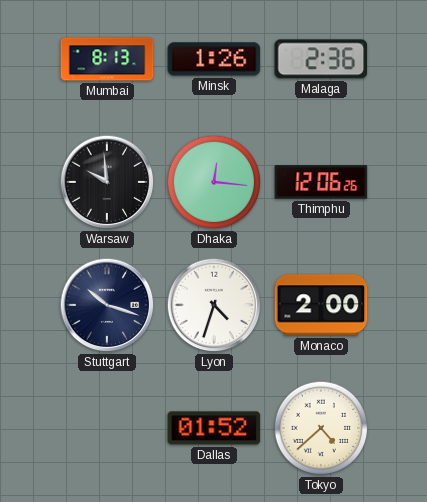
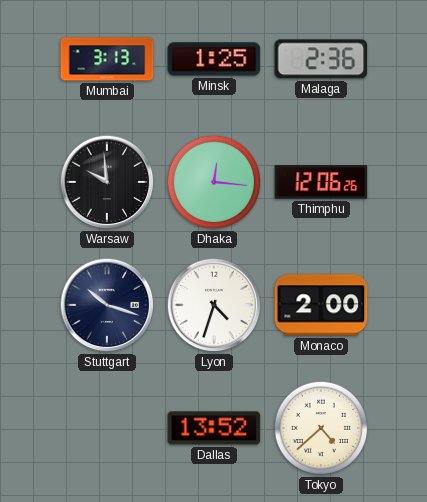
Mumbai: 8:13 -> 3:13
Minsk: 1:26 -> 1:25
Dallas: 01:52 -> 13:52
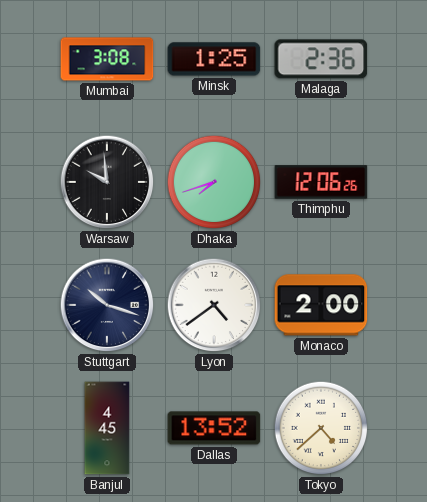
Mumbai: 3:13 -> 3:08
Dhaka: 12:16 -> 7:42
Lyon: 4:33 -> 4:39
Banjul: none -> 4:45
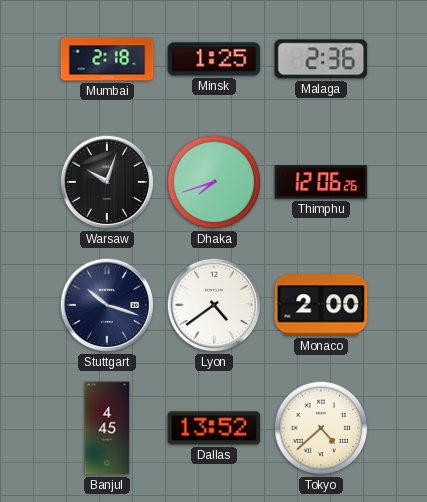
Mumbai: 3:08 -> 2:18
Warsaw: 9:59 -> 10:03
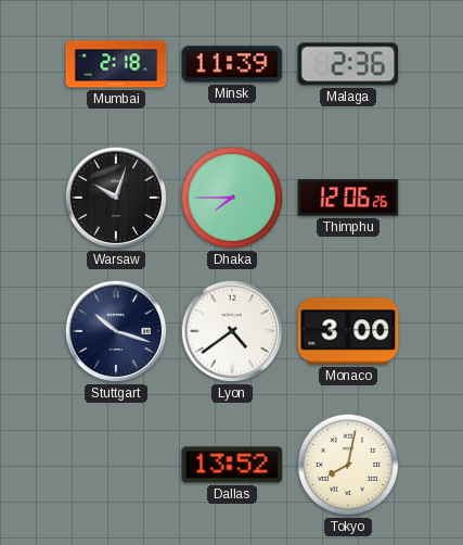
Minsk: 1:25 -> 11:39
Dhaka: 7:42 -> 7:45
Monaco: 2:00 -> 3:00
Banjul: 4:45 -> none
Tokyo: 4:38 -> 8:02
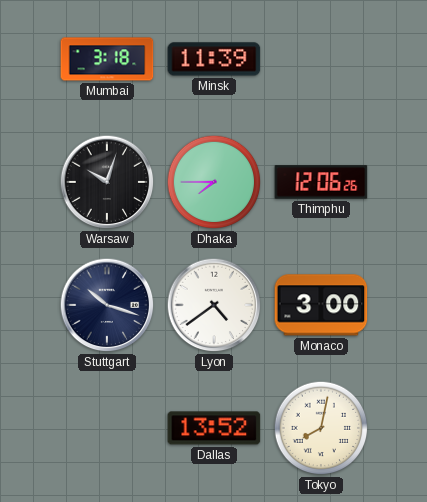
Mumbai: 2:18 -> 3:18
Malaga: 2:36 -> none
